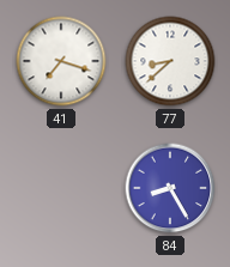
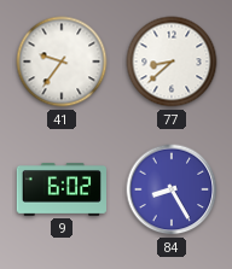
41: 7:18 -> 9:36
9: none -> 6:02
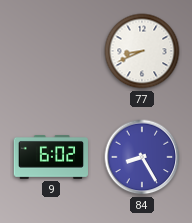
41: 9:36 -> none
77: 8:38 -> 8:41
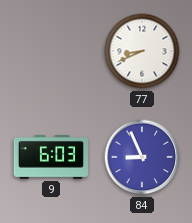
9: 6:02 -> 6:03
84: 8:25 -> 8:56
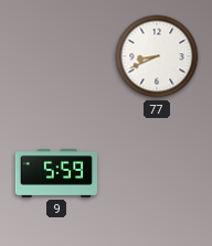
9: 6:03 -> 5:59
84: 8:56 -> none
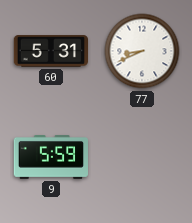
60: none -> 5:31
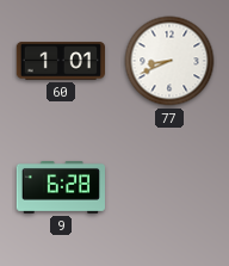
60: 5:31 -> 1:01
9: 5:59 -> 6:28
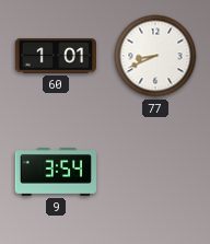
9: 6:28 -> 3:54
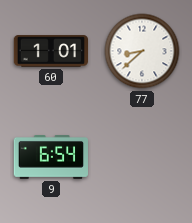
77: 8:41 -> 8:38
9: 3:54 -> 6:54
